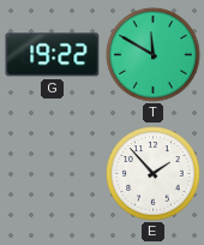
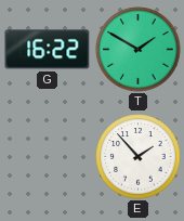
G: 19:22 -> 16:22
T: 11:50 -> 1:50
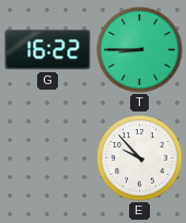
T: 1:50 -> 8:45
E: 1:53 -> 9:53
